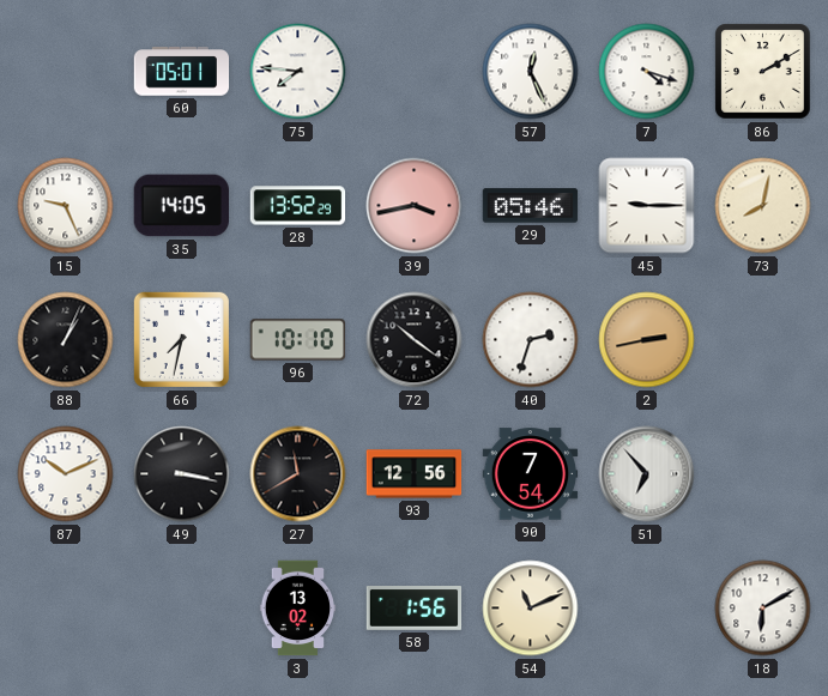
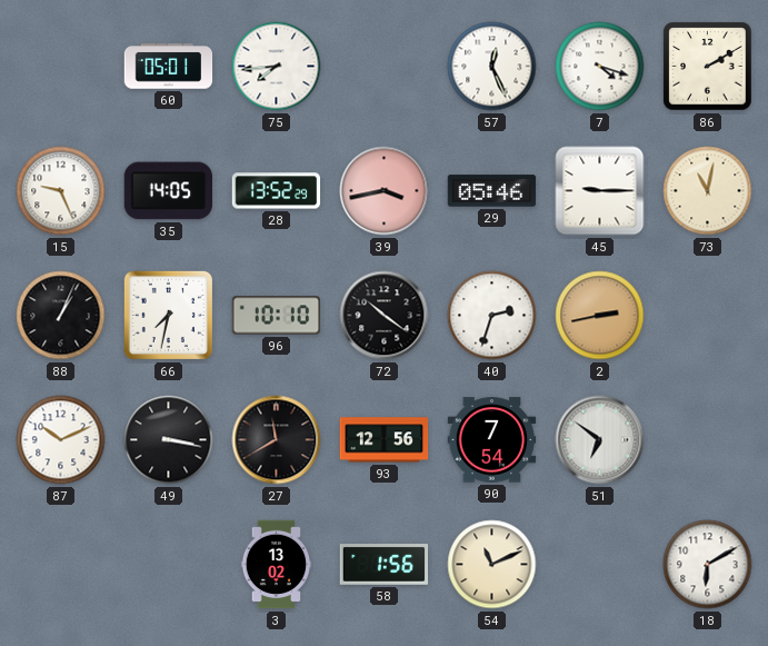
75: 7:46 -> 7:44
73: 8:02 -> 11:02
51: 6:53 -> 6:51
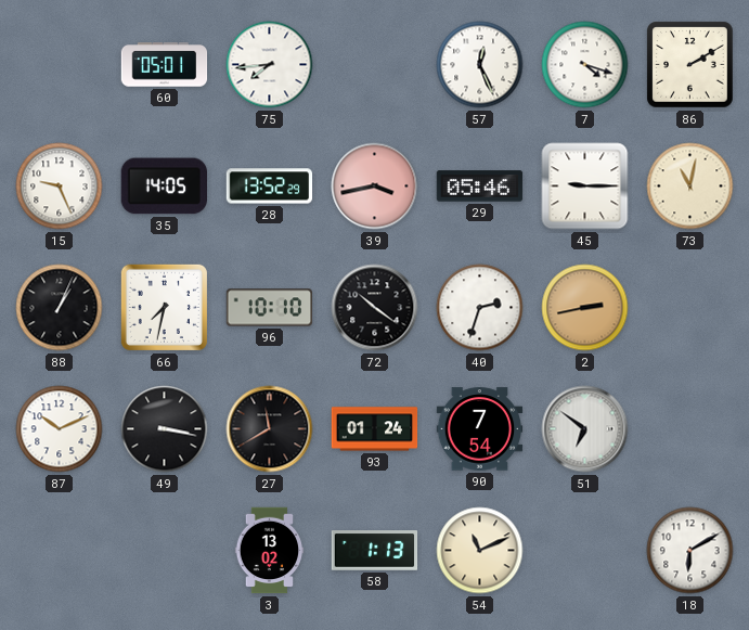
93: 12:56 -> 01:24
58: 1:56 -> 1:13
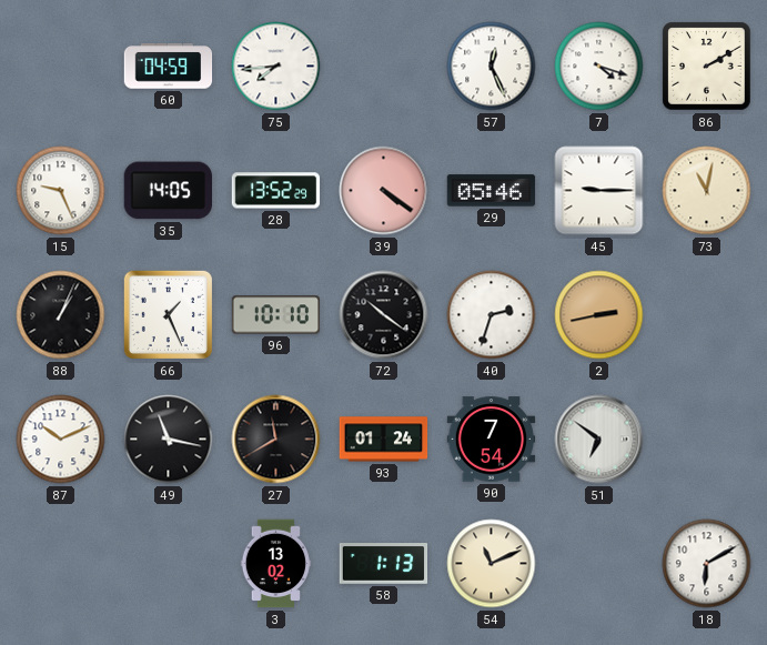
60: 05:01 -> 04:59
39: 3:43 -> 4:21
66: 7:32 -> 1:26
49: 3:17 -> 11:17
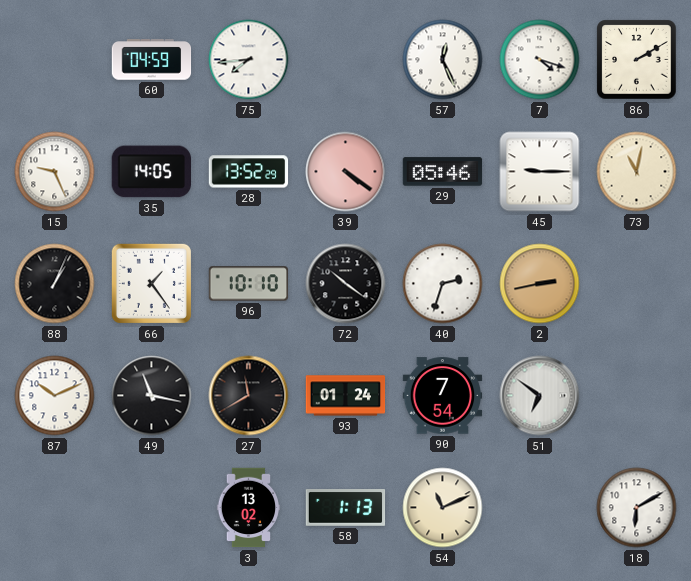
66: 1:26 -> 1:24
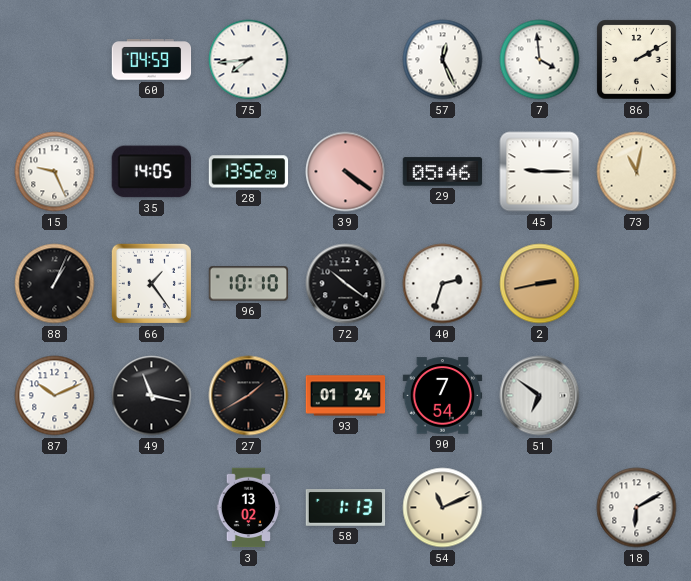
7: 4:18 -> 3:59
27: 11:40 -> 1:40
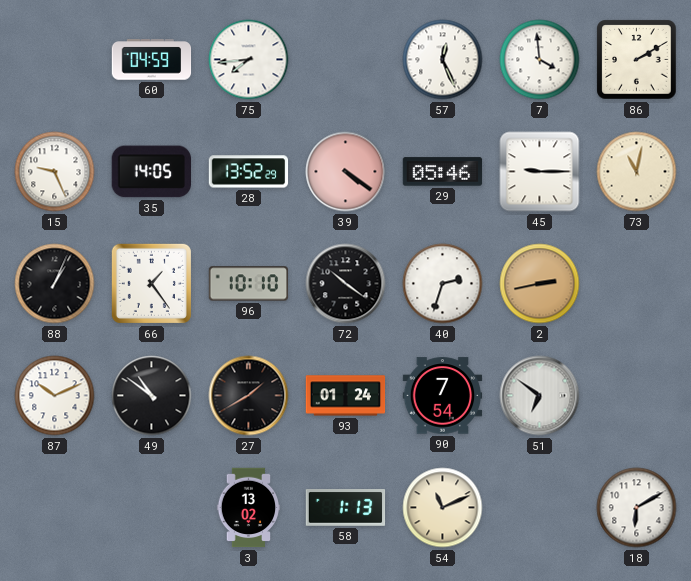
49: 11:17 -> 10:51
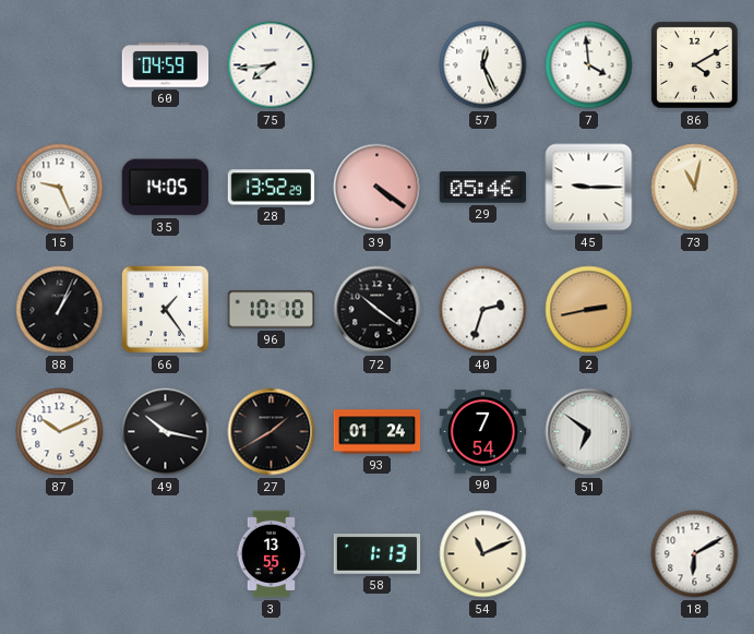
86: 2:10 -> 4:10
49: 10:51 -> 10:17
3: 13:02 -> 13:55
